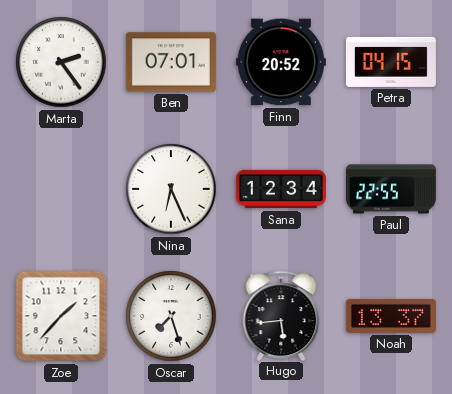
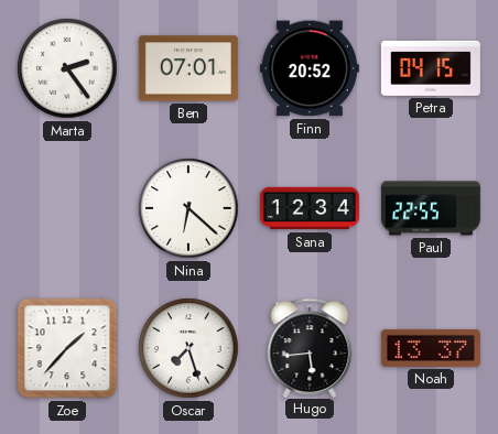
Nina: 6:26 -> 6:22
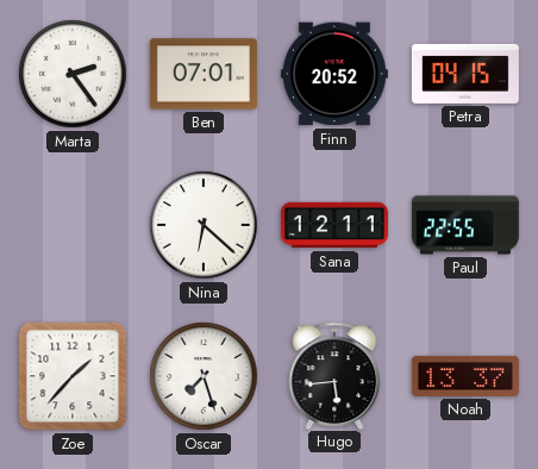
Sana: 12:34 -> 12:11
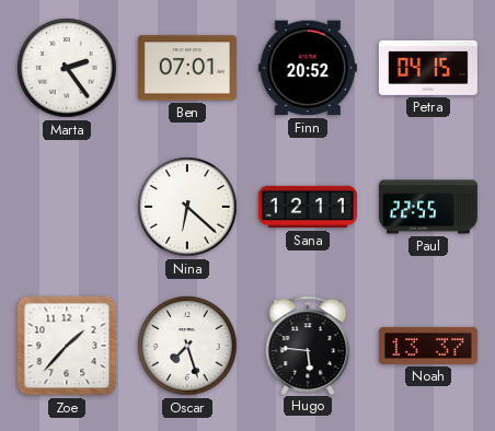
Hugo: 5:44 -> 5:46
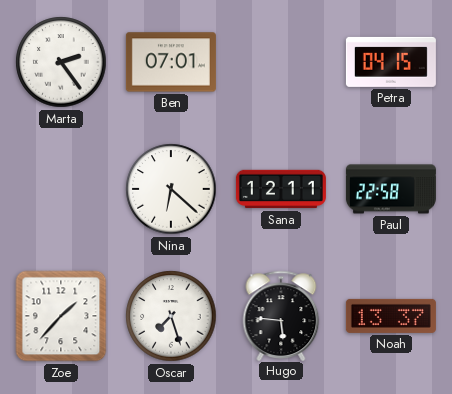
Finn: 20:52 -> none
Paul: 22:55 -> 22:58
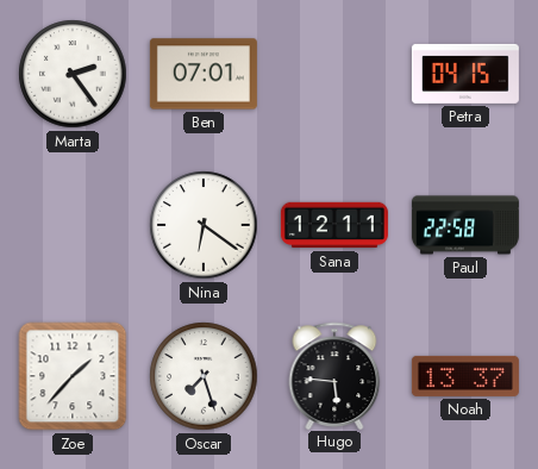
Nina: 6:22 -> 6:21
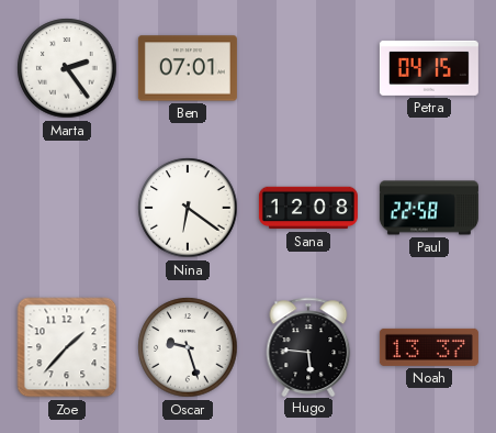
Sana: 12:11 -> 12:08
Oscar: 7:27 -> 9:27
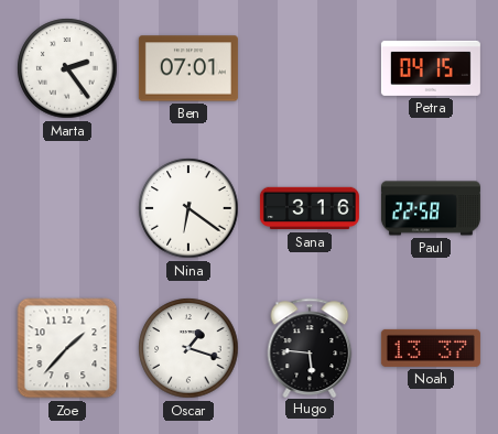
Sana: 12:08 -> 3:16
Oscar: 9:27 -> 1:18
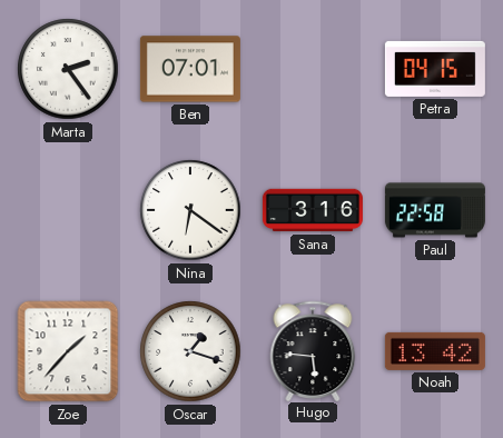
Noah: 13:37 -> 13:42
